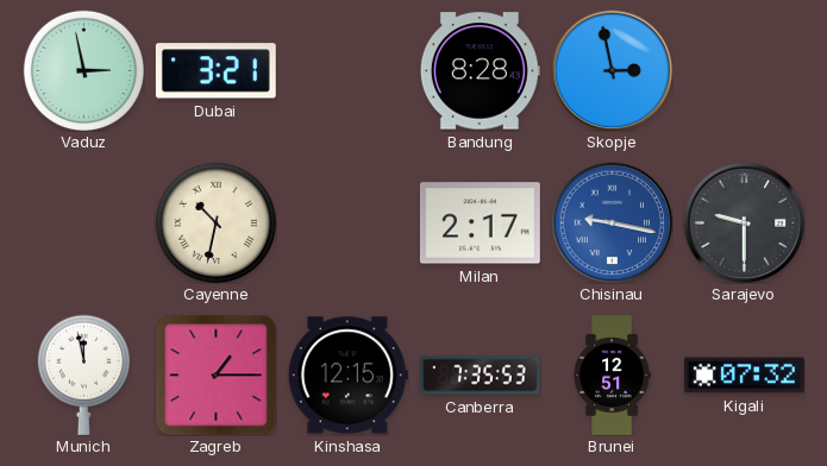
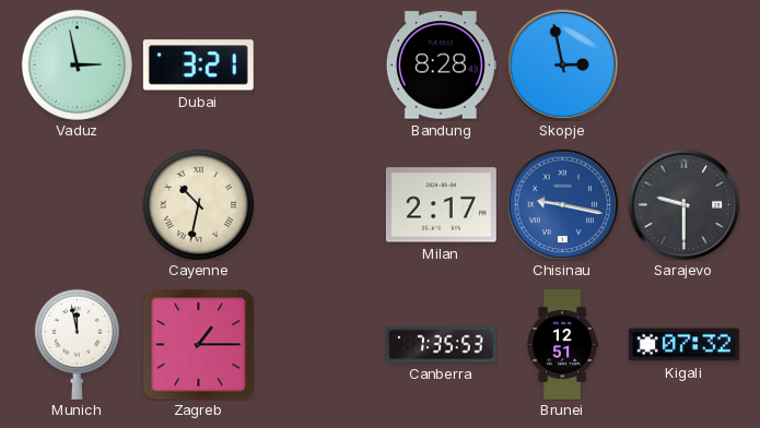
Kinshasa: 12:15 -> none
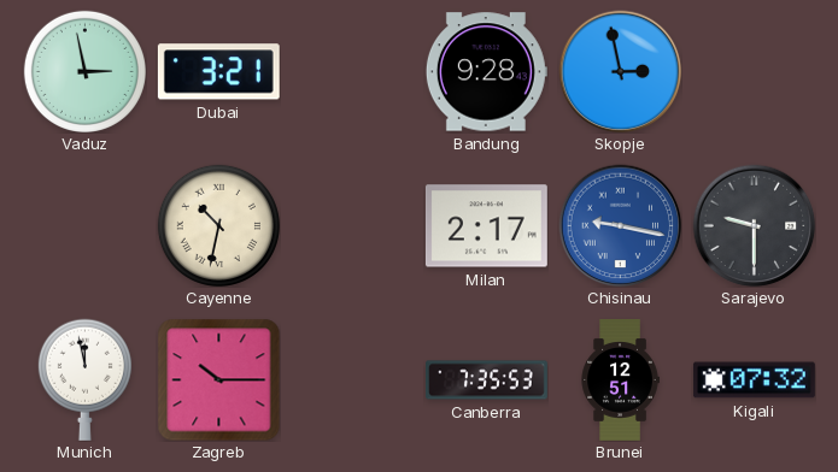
Bandung: 8:28 -> 9:28
Zagreb: 1:15 -> 10:15
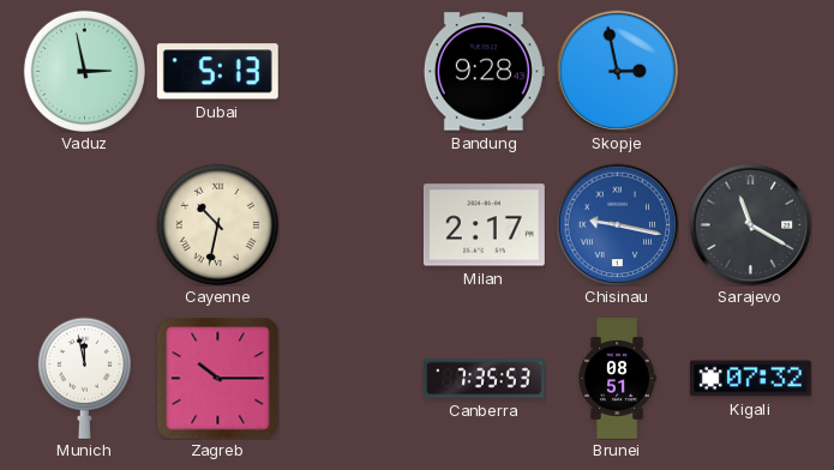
Dubai: 3:21 -> 5:13
Sarajevo: 9:30 -> 11:20
Brunei: 12:51 -> 08:51
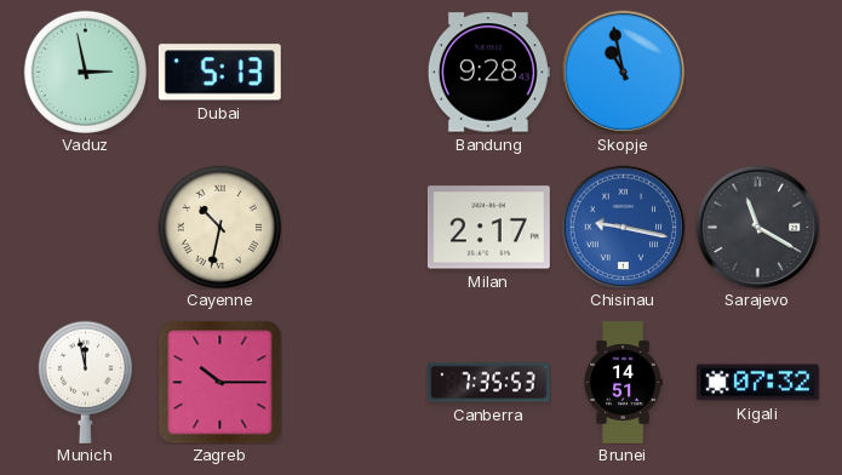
Skopje: 2:58 -> 10:58
Brunei: 08:51 -> 14:51
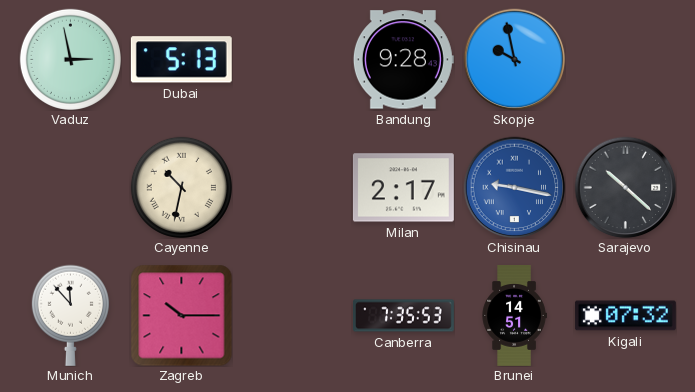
Skopje: 10:58 -> 9:58
Sarajevo: 11:20 -> 10:22
Munich: 11:58 -> 11:53
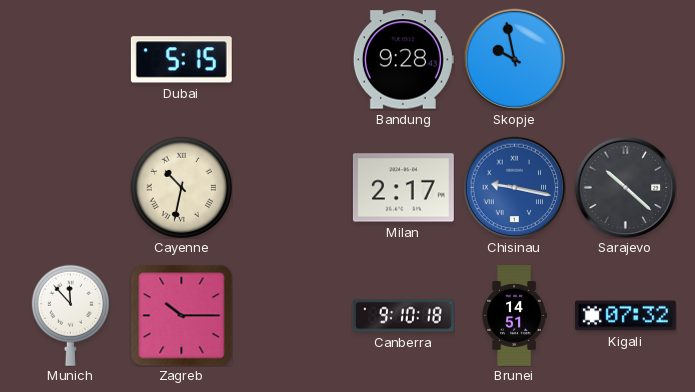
Vaduz: 2:58 -> none
Dubai: 5:13 -> 5:15
Canberra: 7:35 -> 9:10
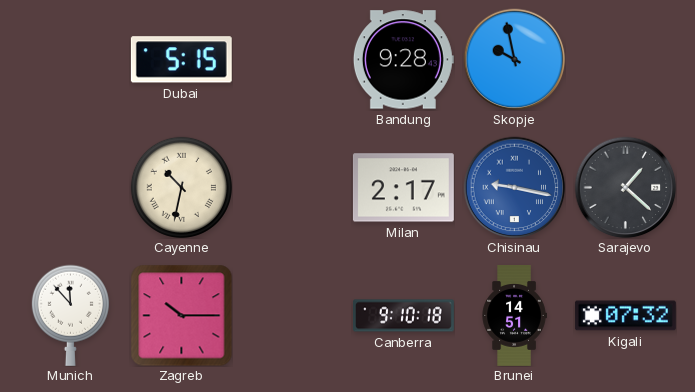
Sarajevo: 10:22 -> 1:22
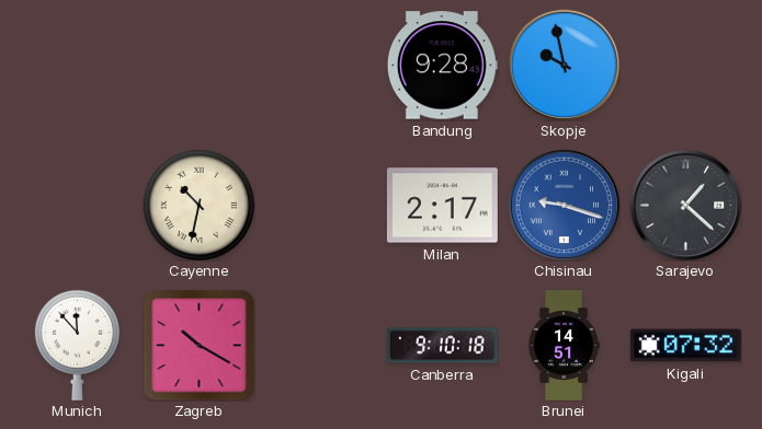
Dubai: 5:15 -> none
Chisinau: 9:17 -> 9:18
Zagreb: 10:15 -> 10:20
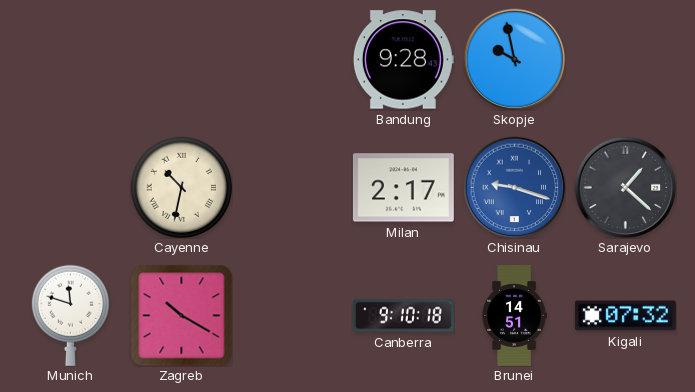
Munich: 11:53 -> 11:48
